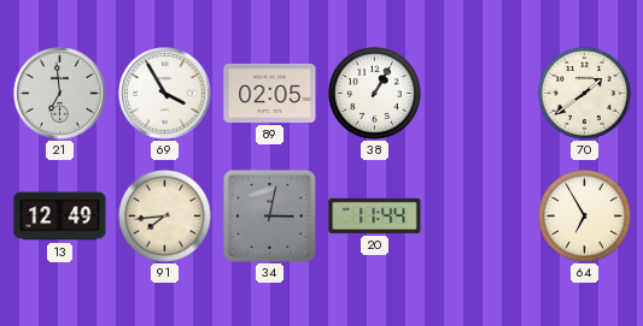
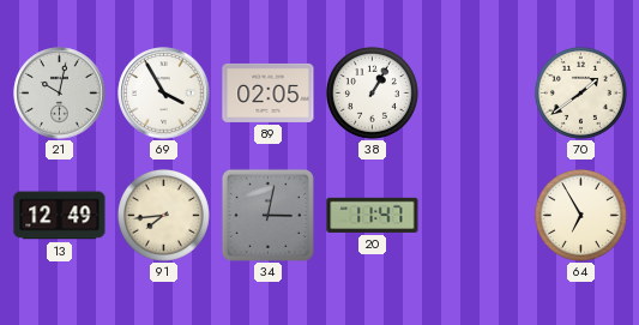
21: 6:59 -> 10:02
20: 11:44 -> 11:47
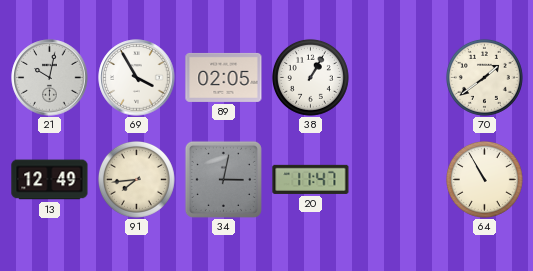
64: 6:55 -> 10:55
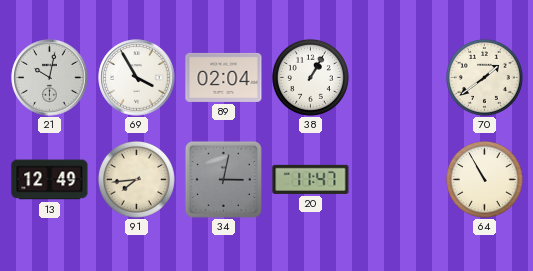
89: 02:05 -> 02:04
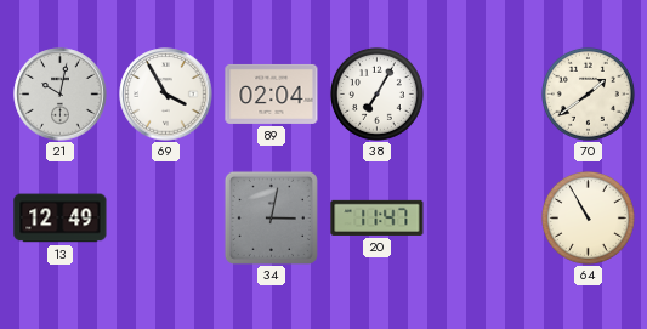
38: 1:05 -> 7:05
91: 7:44 -> none
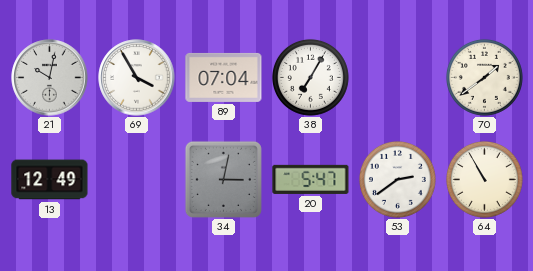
89: 02:04 -> 07:04
20: 11:47 -> 5:47
53: none -> 2:39
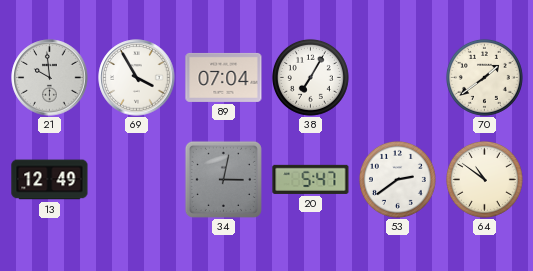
21: 10:02 -> 9:59
64: 10:55 -> 10:51
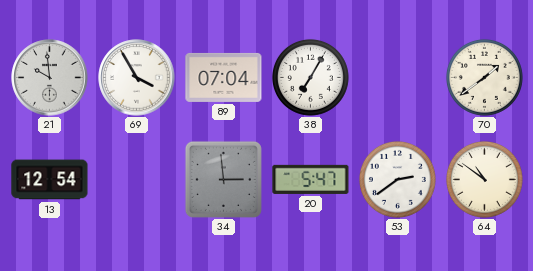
13: 12:49 -> 12:54
34: 3:02 -> 2:59
